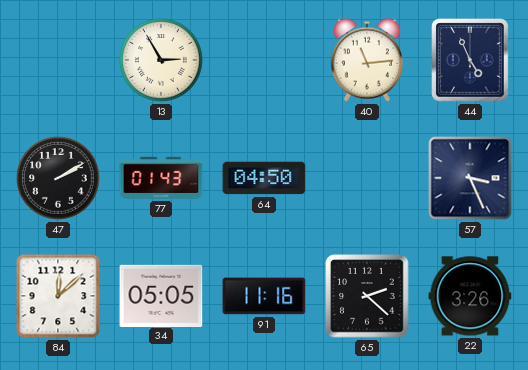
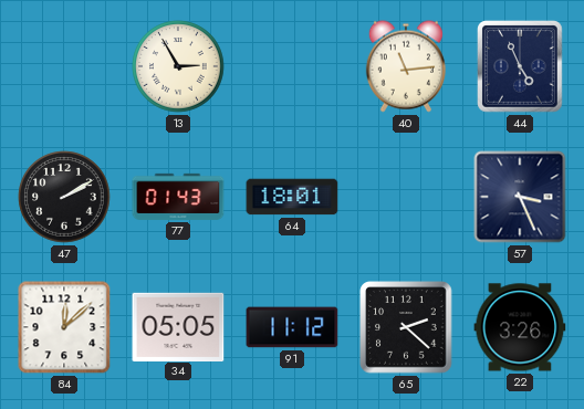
64: 04:50 -> 18:01
91: 11:16 -> 11:12
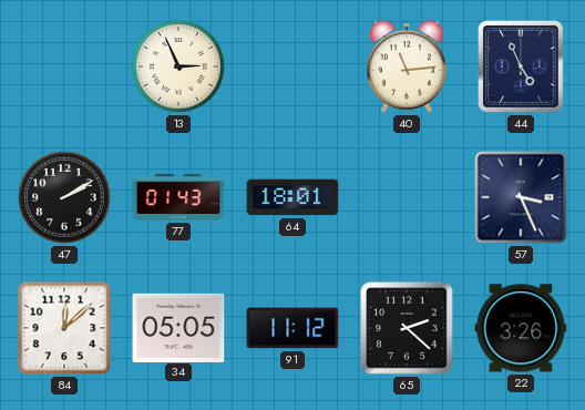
13: 2:55 -> 2:56
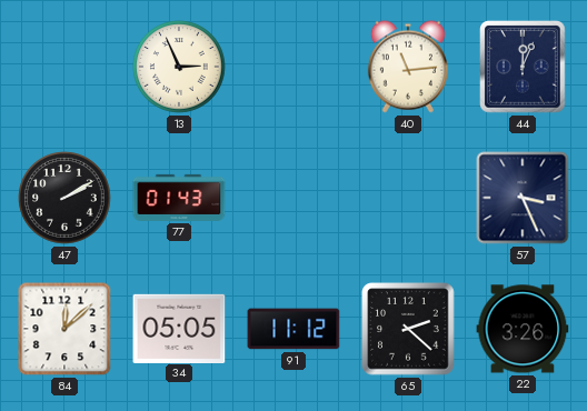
44: 4:56 -> 12:04
64: 18:01 -> none
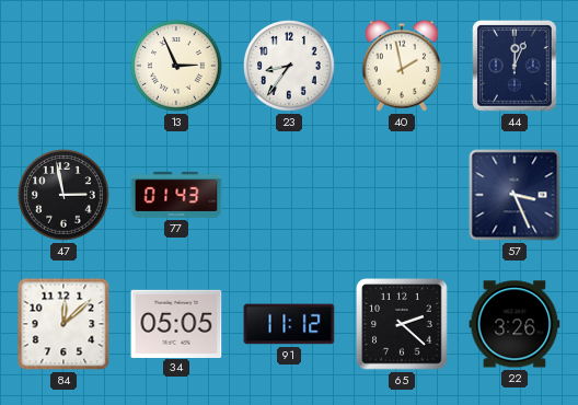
23: none -> 8:36
40: 11:14 -> 1:58
47: 2:10 -> 2:58
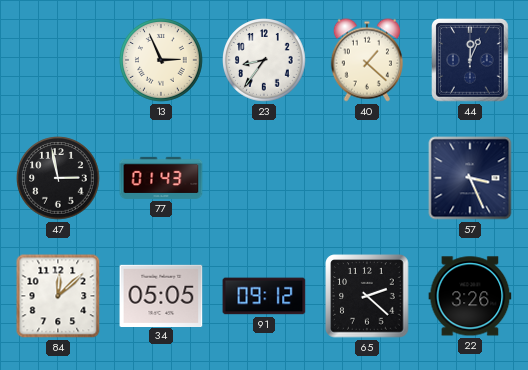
40: 1:58 -> 1:22
91: 11:12 -> 09:12
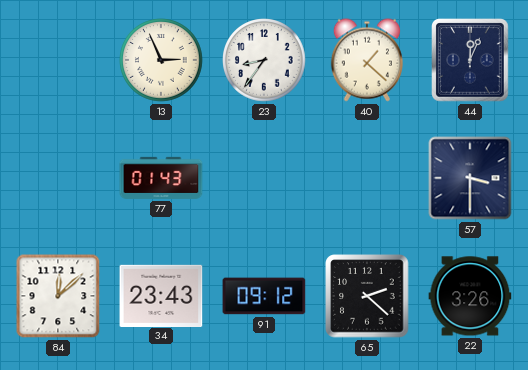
47: 2:58 -> none
57: 3:26 -> 3:30
34: 05:05 -> 23:43
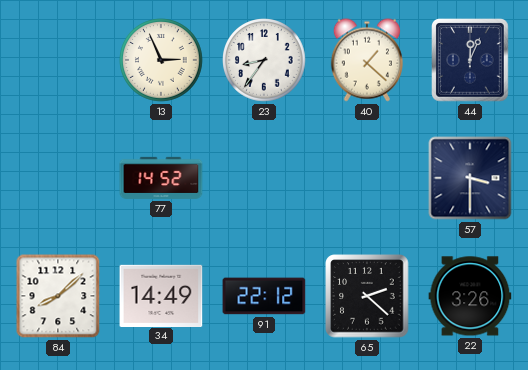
77: 01:43 -> 14:52
84: 12:08 -> 8:08
34: 23:43 -> 14:49
91: 09:12 -> 22:12
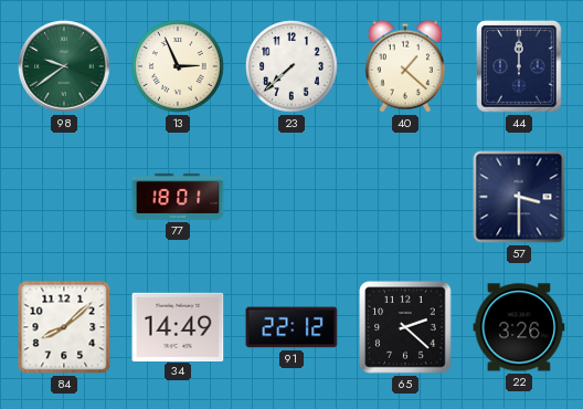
98: none -> 9:39
23: 8:36 -> 7:38
44: 12:04 -> 12:00
77: 14:52 -> 18:01
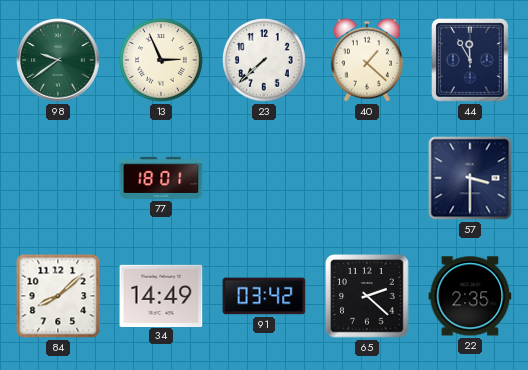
44: 12:00 -> 11:55
91: 22:12 -> 03:42
22: 3:26 -> 2:35
